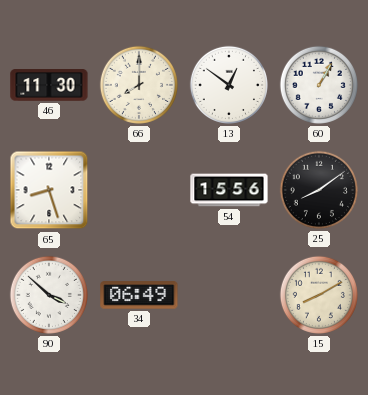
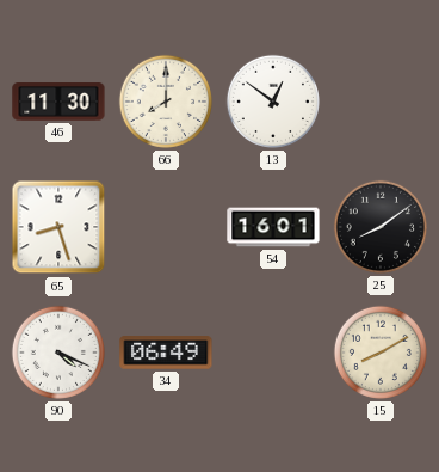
60: 1:05 -> none
54: 15:56 -> 16:01
90: 3:52 -> 4:19
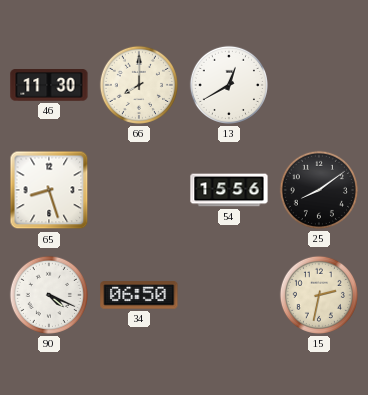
13: 12:51 -> 12:40
54: 16:01 -> 15:56
34: 06:49 -> 06:50
15: 8:10 -> 2:32
